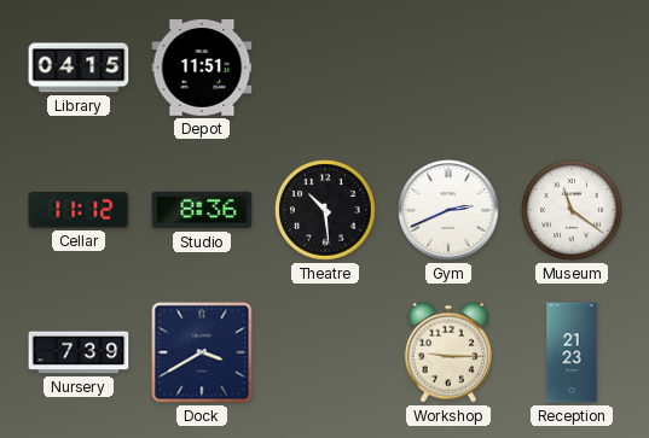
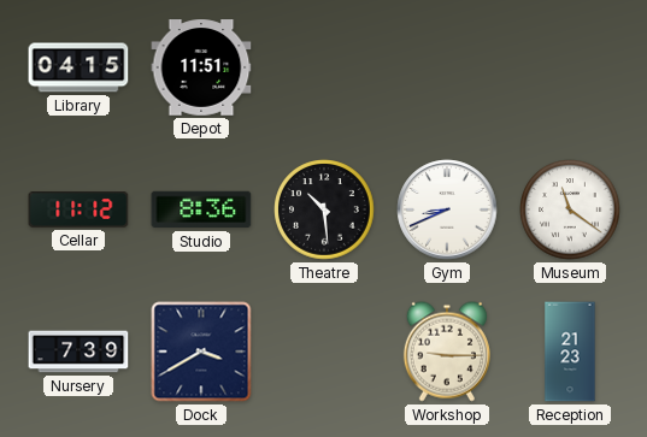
Gym: 2:41 -> 8:41
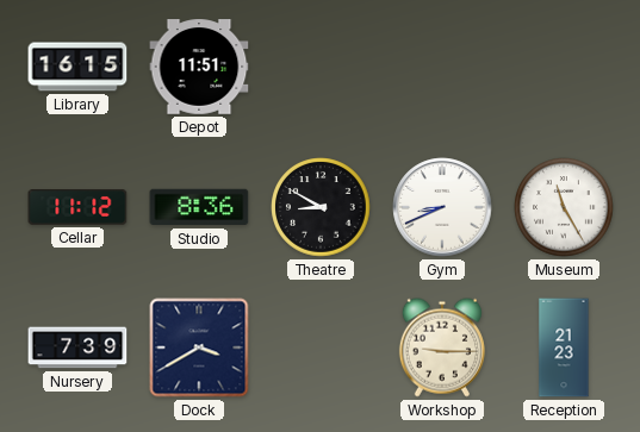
Library: 04:15 -> 16:15
Theatre: 10:29 -> 8:50
Museum: 11:21 -> 11:25
